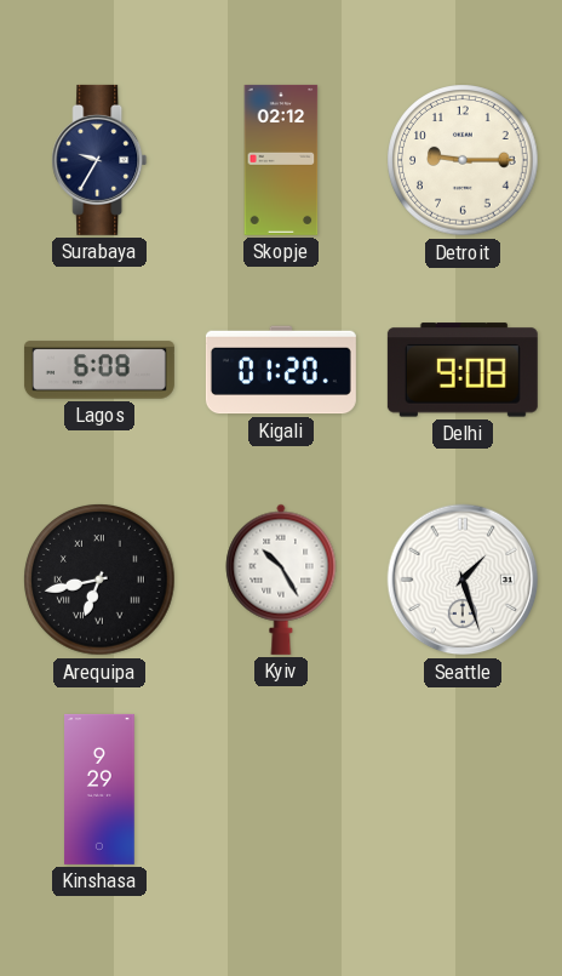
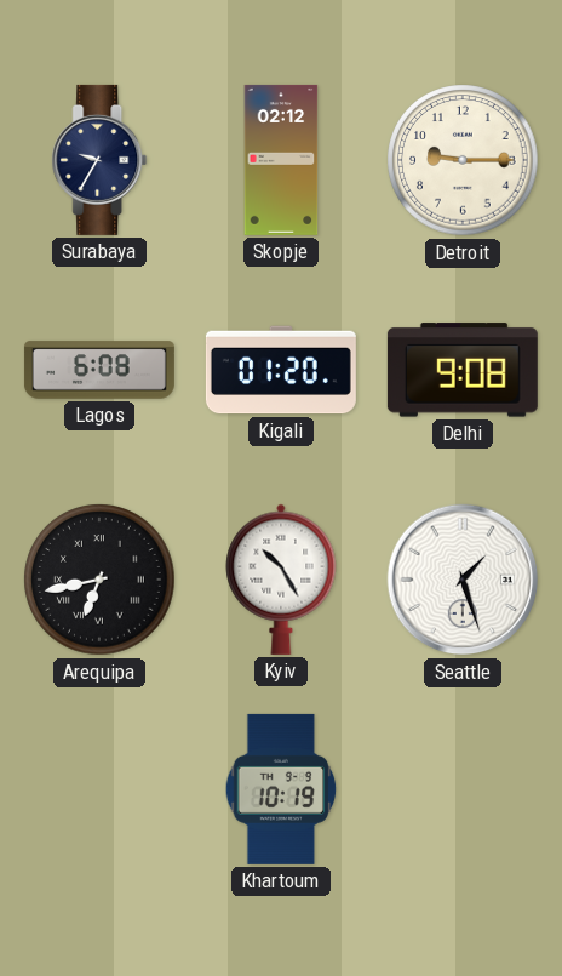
Kinshasa: 9:29 -> none
Khartoum: none -> 10:19
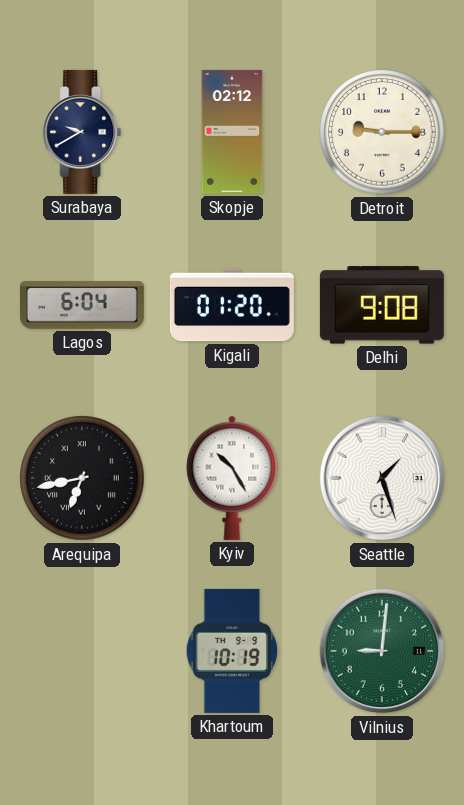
Surabaya: 9:35 -> 9:40
Lagos: 6:08 -> 6:04
Vilnius: none -> 9:01
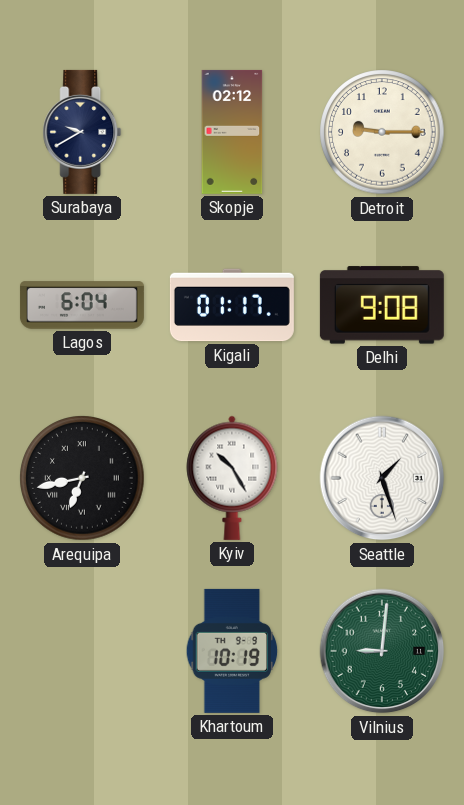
Kigali: 01:20 -> 01:17
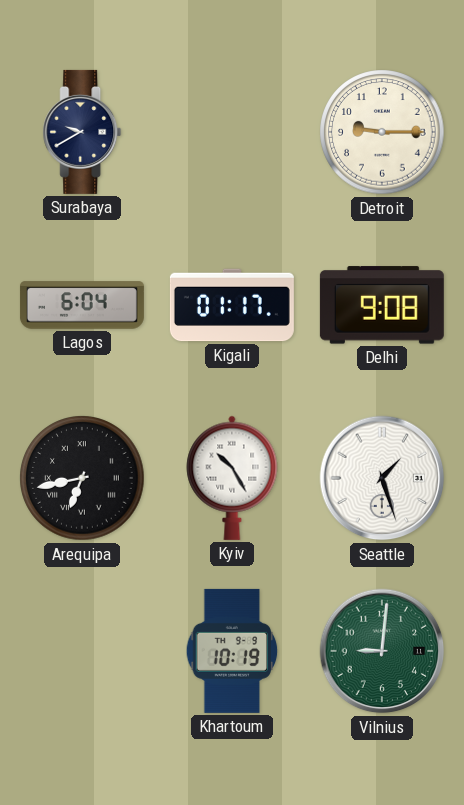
Skopje: 02:12 -> none
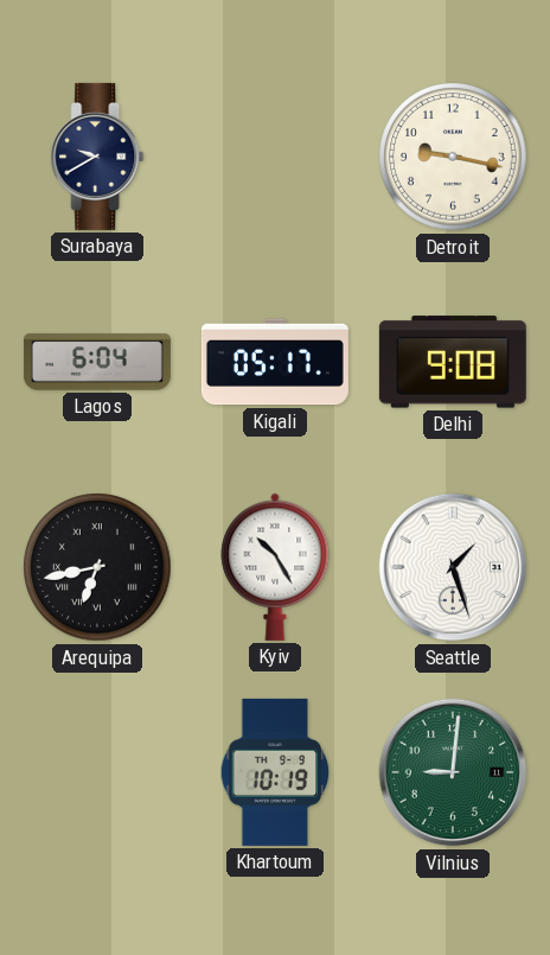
Detroit: 9:15 -> 9:17
Kigali: 01:17 -> 05:17
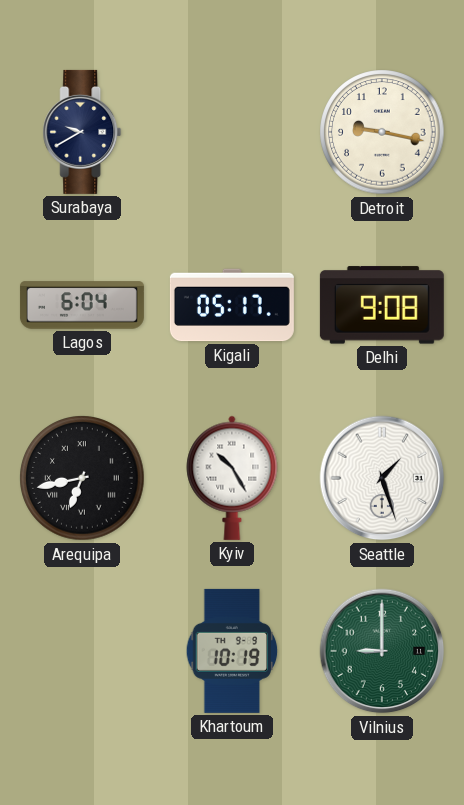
Vilnius: 9:01 -> 9:00
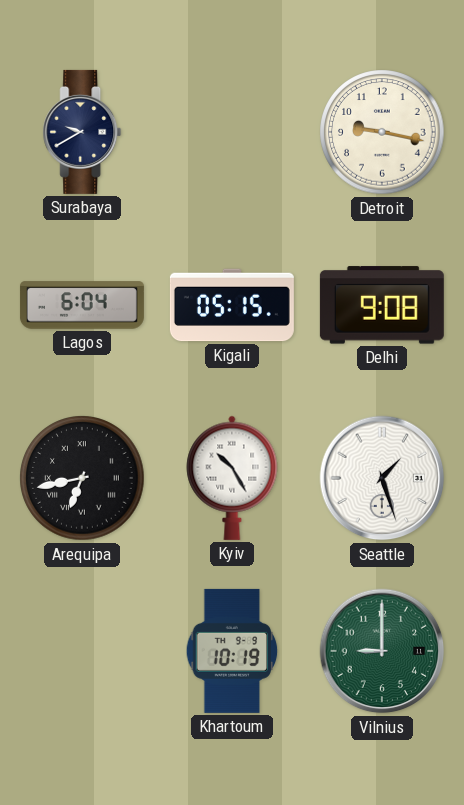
Kigali: 05:17 -> 05:15
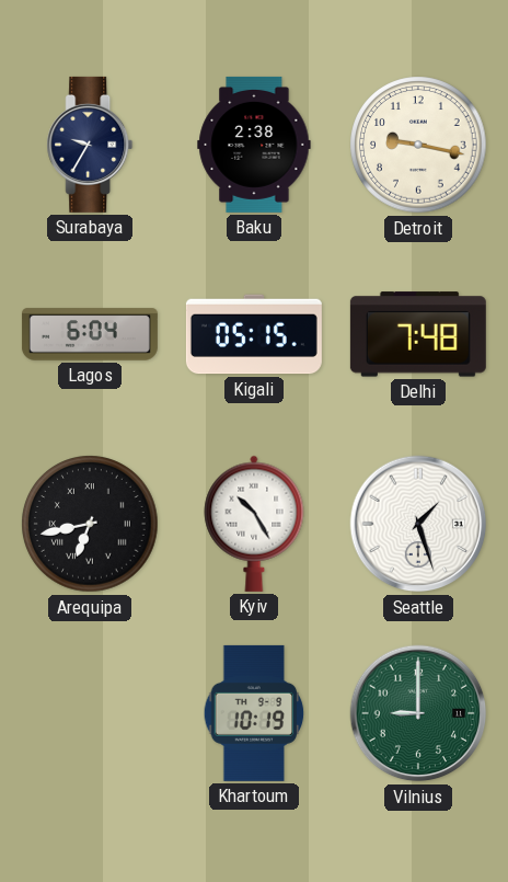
Surabaya: 9:40 -> 9:35
Baku: none -> 2:38
Delhi: 9:08 -> 7:48
